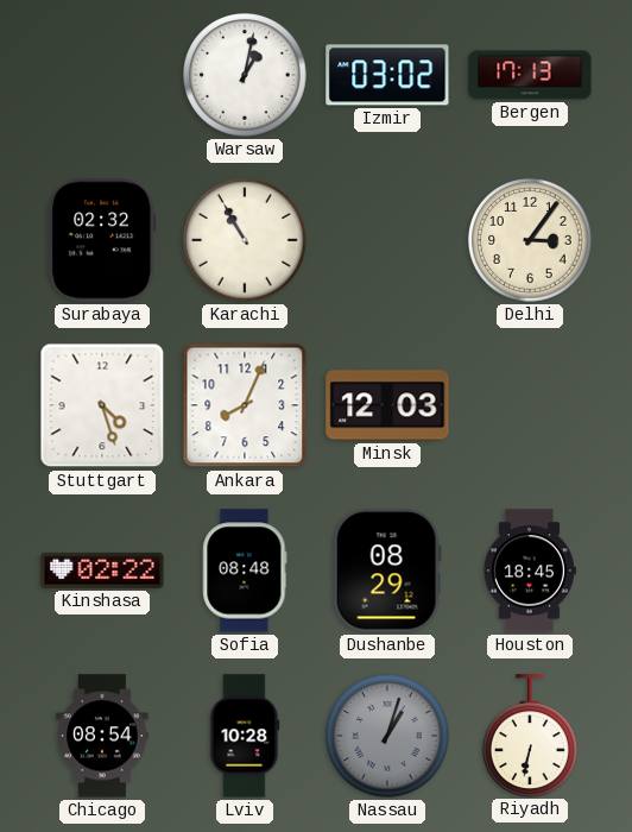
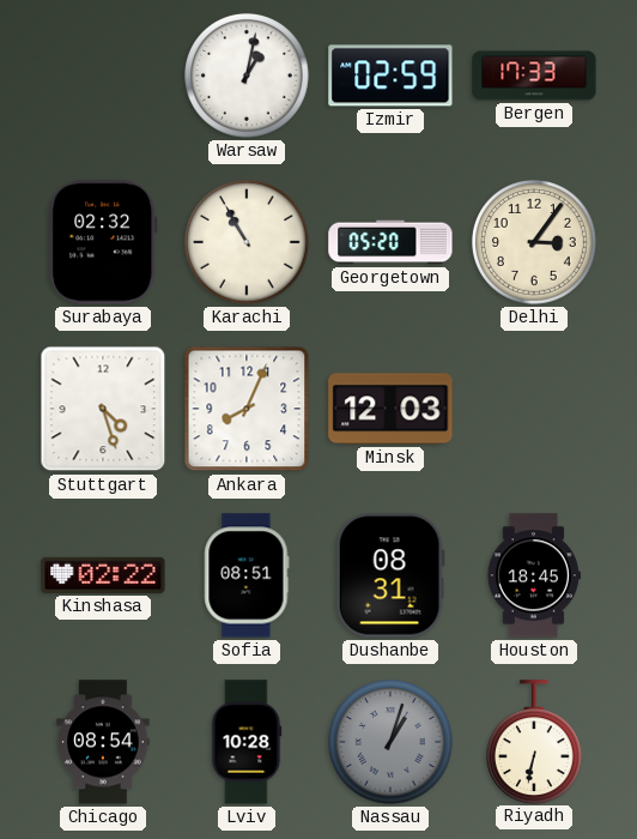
Izmir: 03:02 -> 02:59
Bergen: 17:13 -> 17:33
Georgetown: none -> 05:20
Sofia: 08:48 -> 08:51
Dushanbe: 08:29 -> 08:31
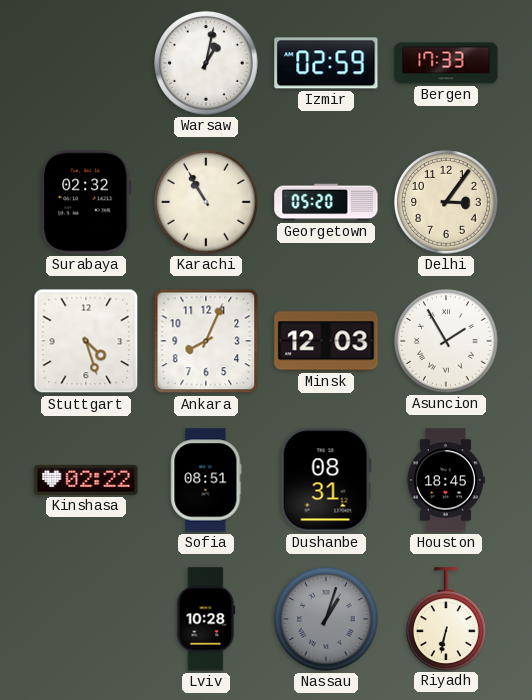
Asuncion: none -> 1:55
Chicago: 08:54 -> none
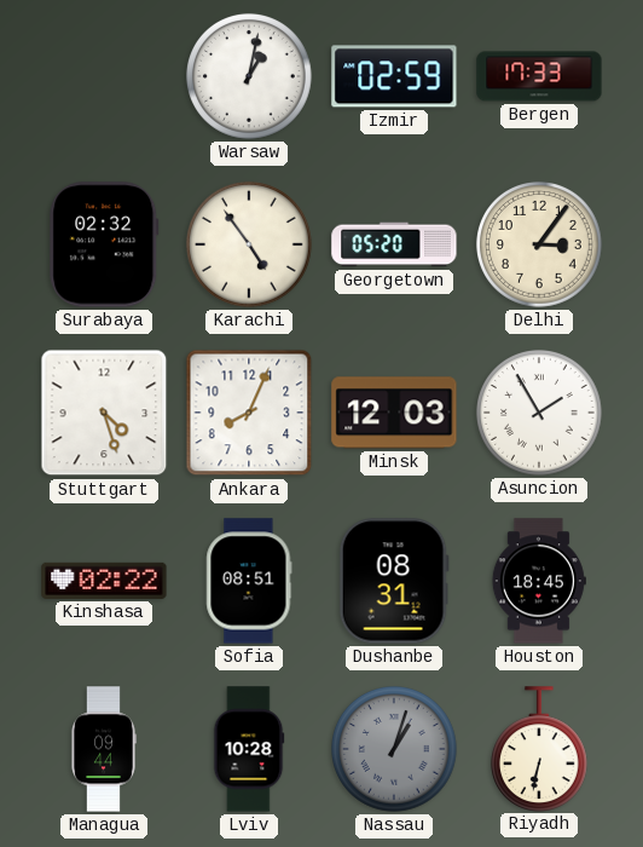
Karachi: 10:55 -> 4:54
Managua: none -> 09:44
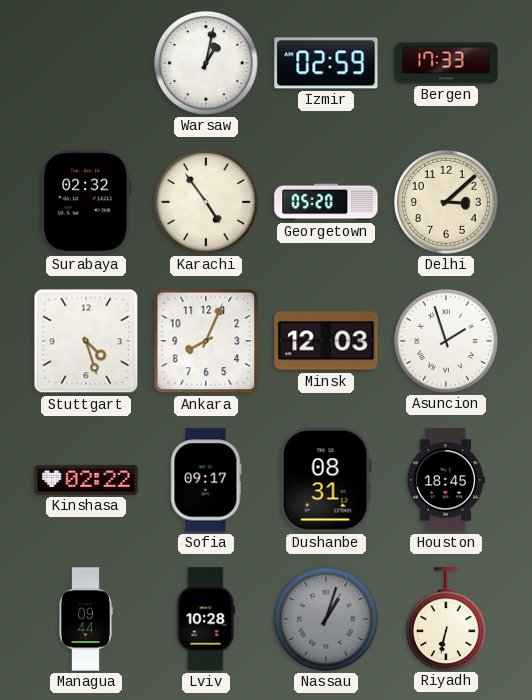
Delhi: 3:06 -> 3:08
Asuncion: 1:55 -> 1:57
Sofia: 08:51 -> 09:17
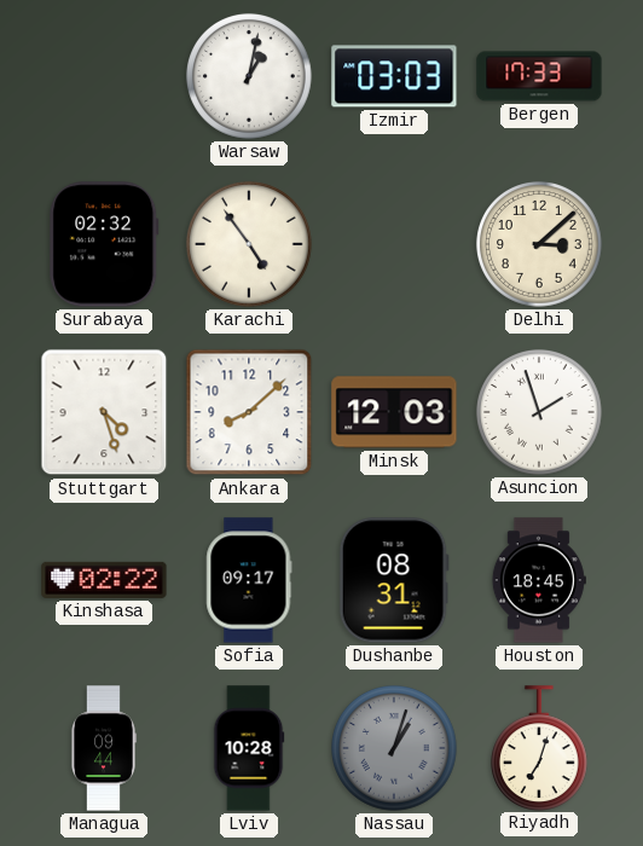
Izmir: 02:59 -> 03:03
Georgetown: 05:20 -> none
Ankara: 8:04 -> 8:08
Riyadh: 6:32 -> 7:03
